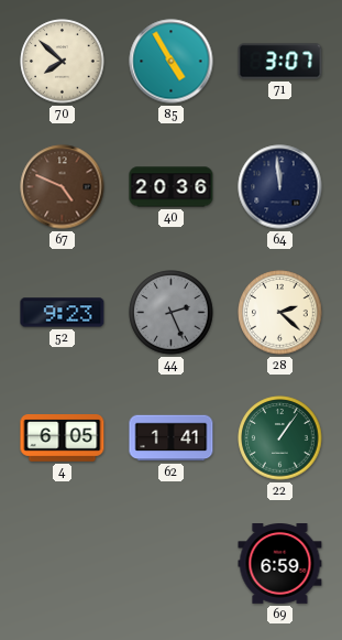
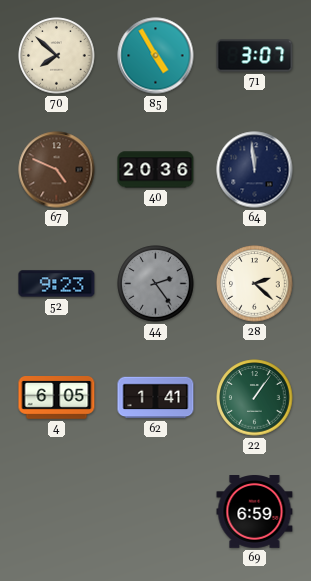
44: 2:26 -> 2:24
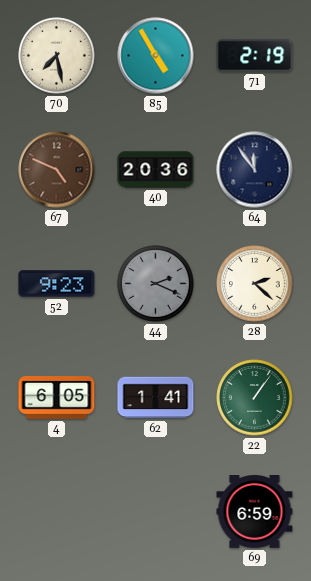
70: 7:52 -> 7:28
71: 3:07 -> 2:19
64: 11:59 -> 11:54
44: 2:24 -> 2:19
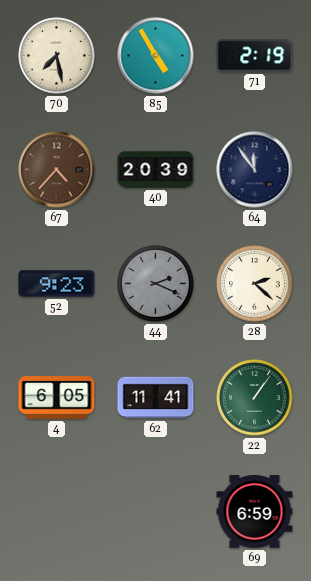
67: 4:49 -> 4:37
40: 20:36 -> 20:39
62: 1:41 -> 11:41
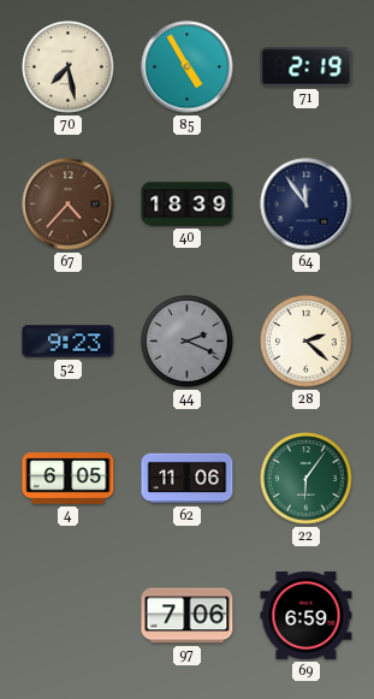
40: 20:39 -> 18:39
62: 11:41 -> 11:06
22: 1:06 -> 6:06
97: none -> 7:06
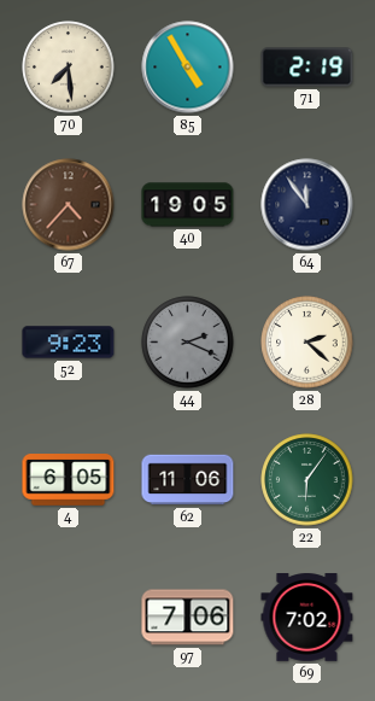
70: 7:28 -> 7:29
40: 18:39 -> 19:05
69: 6:59 -> 7:02
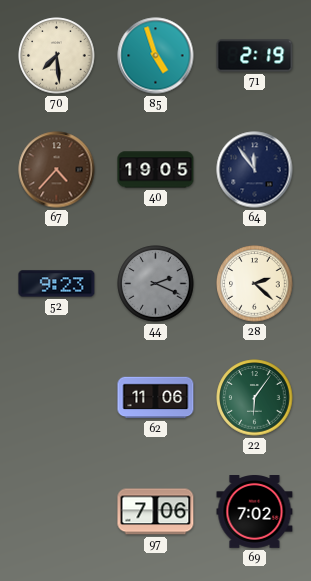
85: 4:55 -> 4:57
4: 6:05 -> none
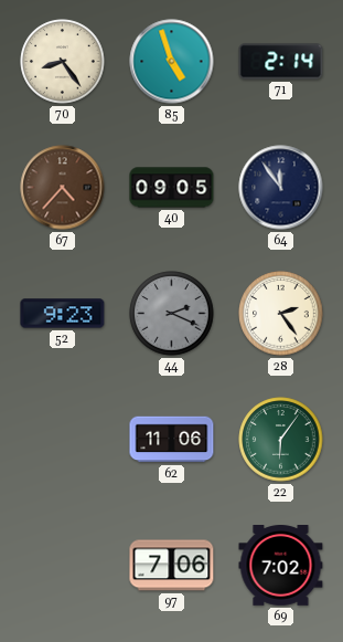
70: 7:29 -> 8:24
71: 2:19 -> 2:14
40: 19:05 -> 09:05
28: 2:22 -> 2:24
